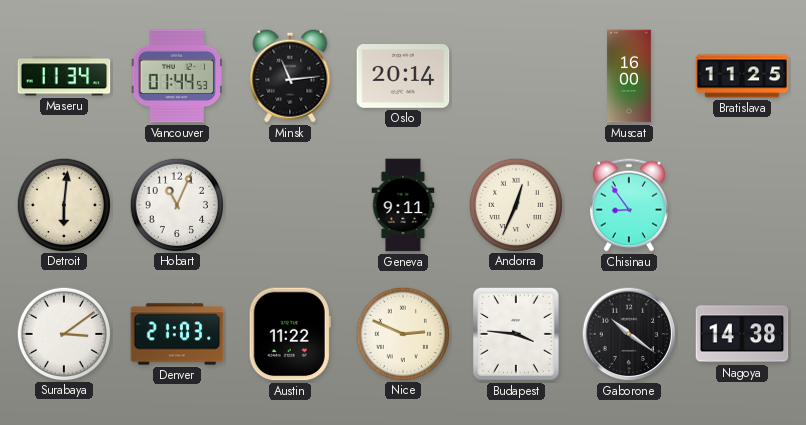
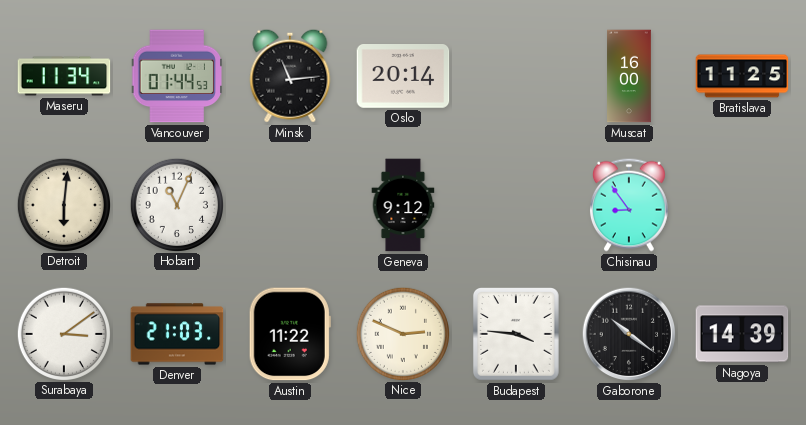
Geneva: 9:11 -> 9:12
Andorra: 12:34 -> none
Nagoya: 14:38 -> 14:39
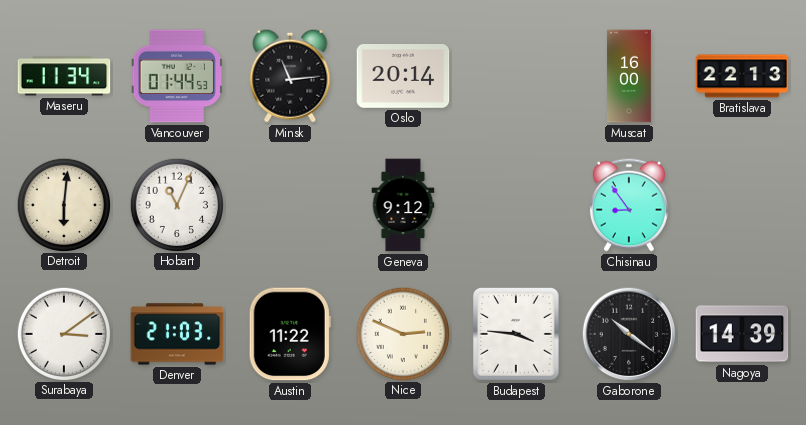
Bratislava: 11:25 -> 22:13
